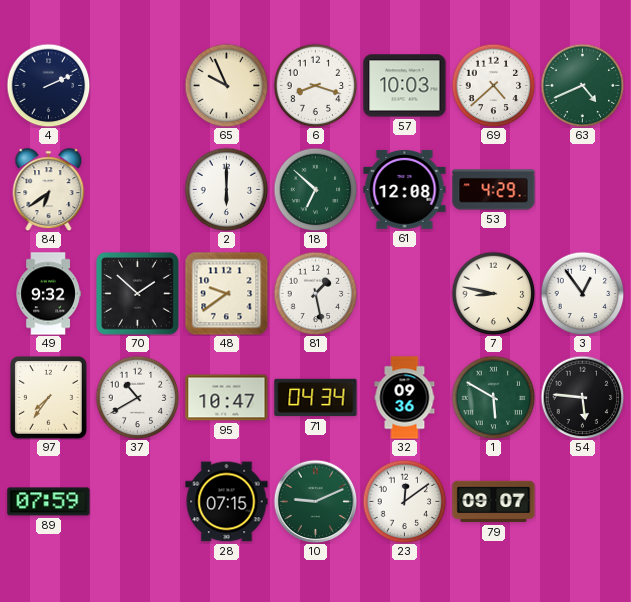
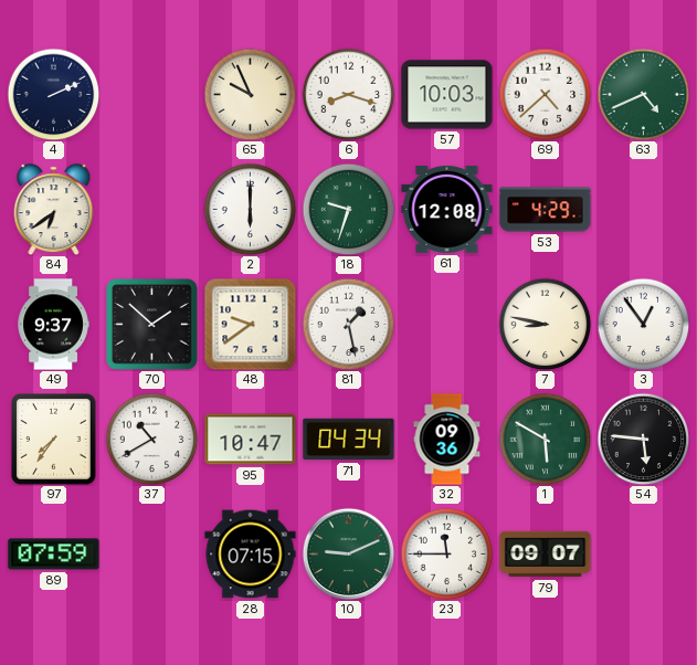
18: 6:52 -> 9:33
49: 9:32 -> 9:37
23: 12:09 -> 11:45
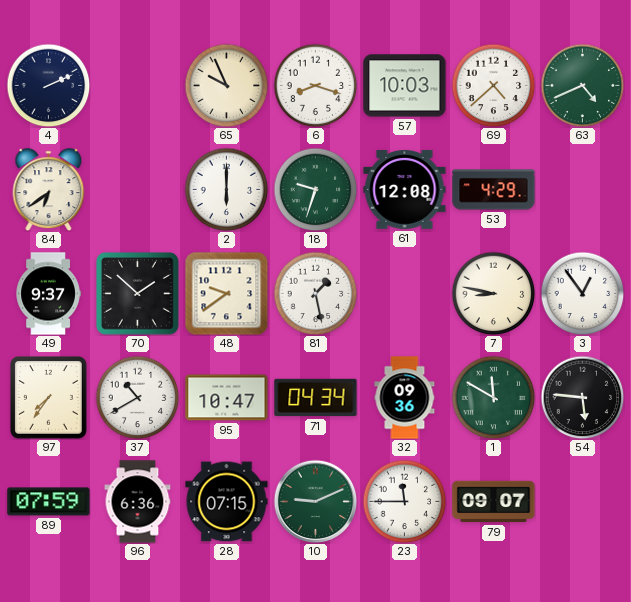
1: 5:50 -> 11:50
96: none -> 6:36
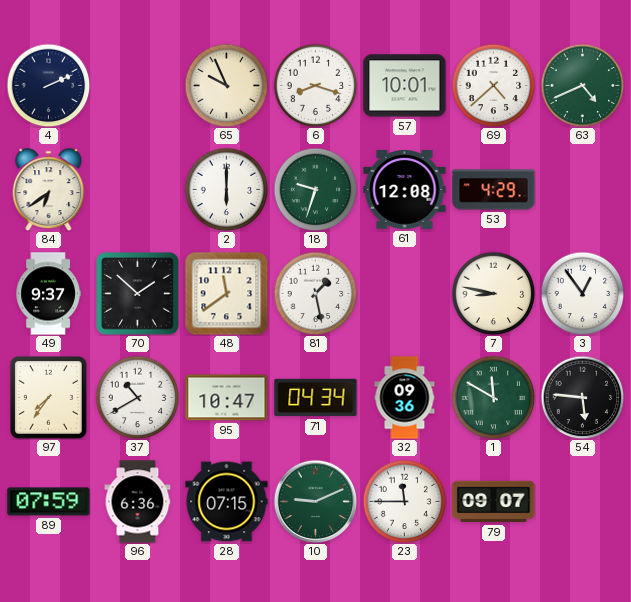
57: 10:03 -> 10:01
48: 9:39 -> 11:39
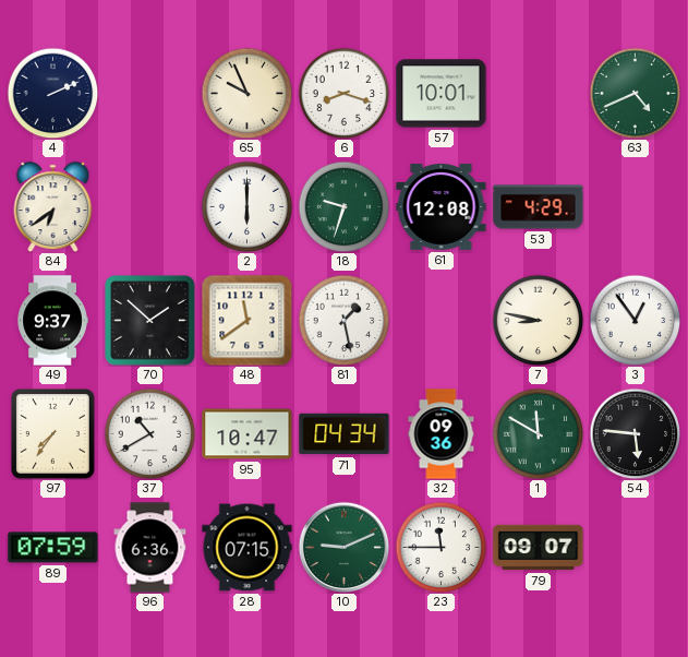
69: 4:38 -> none
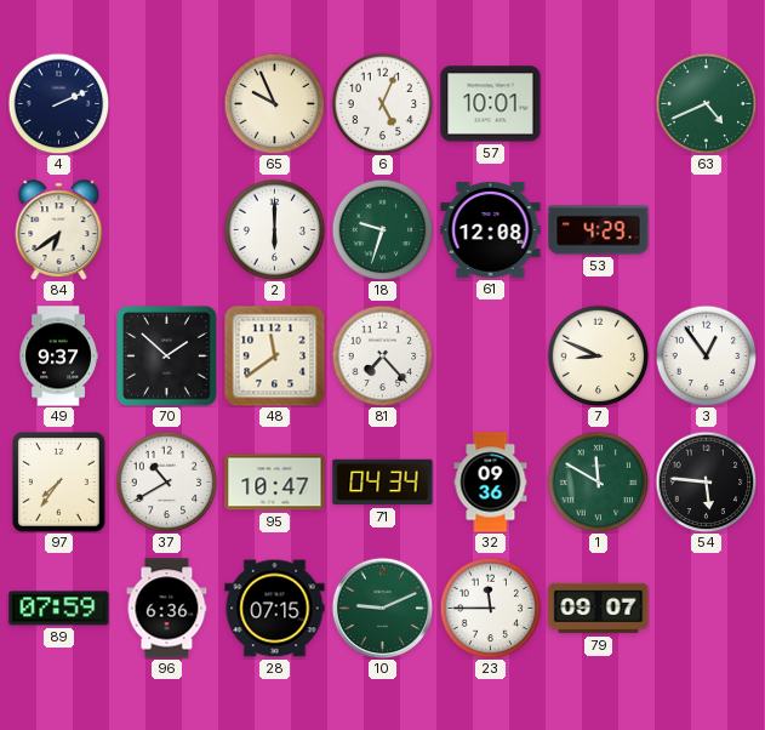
6: 8:18 -> 5:04
81: 1:28 -> 7:23
7: 8:47 -> 8:49
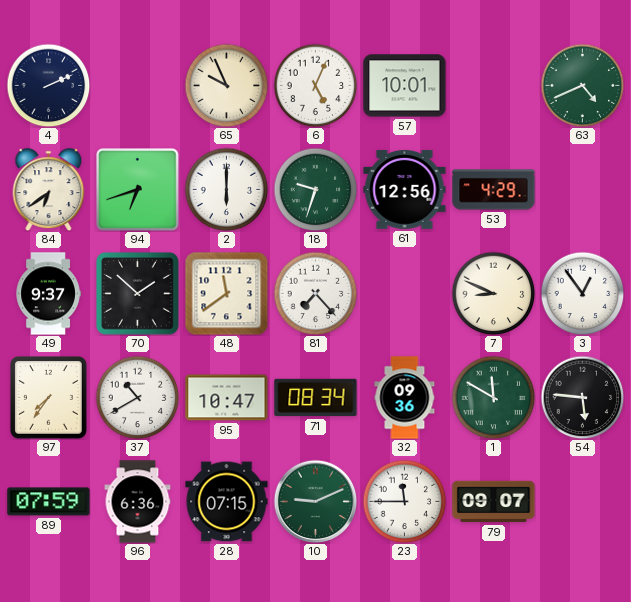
94: none -> 6:42
61: 12:08 -> 12:56
71: 04:34 -> 08:34
